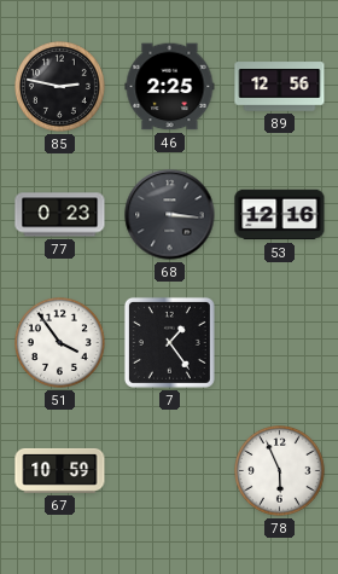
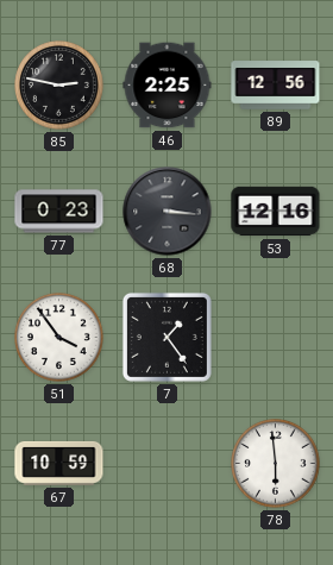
78: 5:56 -> 5:59
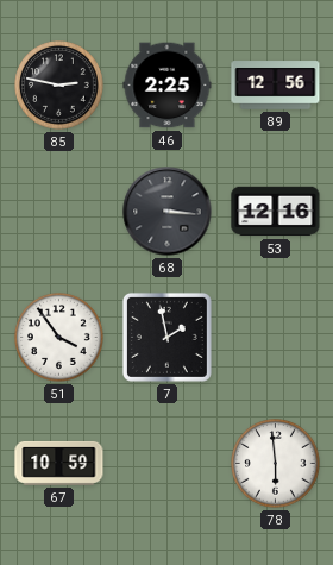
77: 0:23 -> none
7: 1:24 -> 1:58
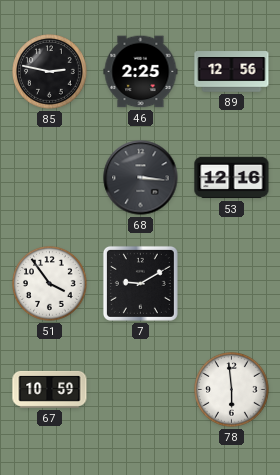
7: 1:58 -> 9:10
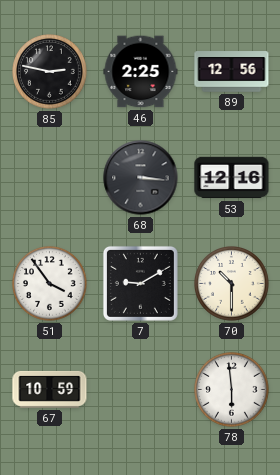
70: none -> 10:30
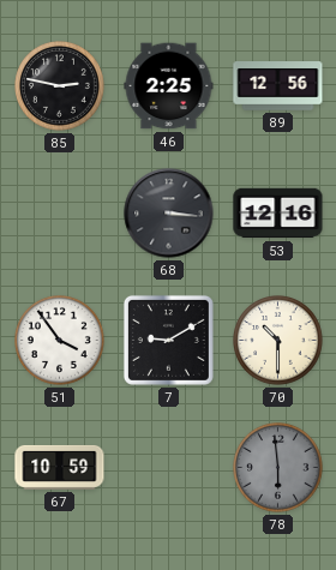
78 dial: white -> grey
